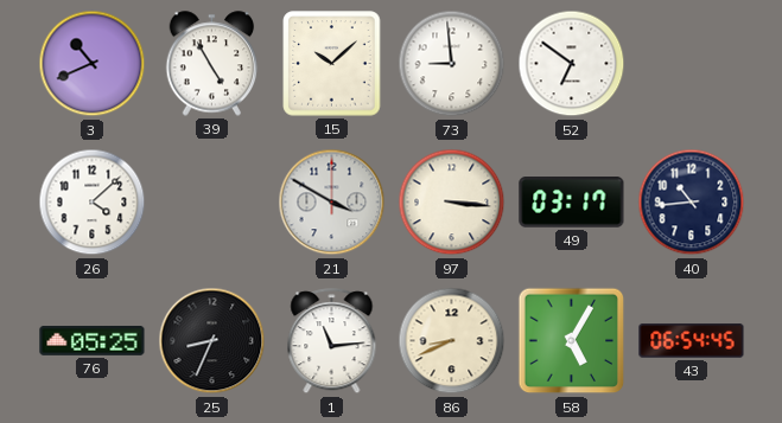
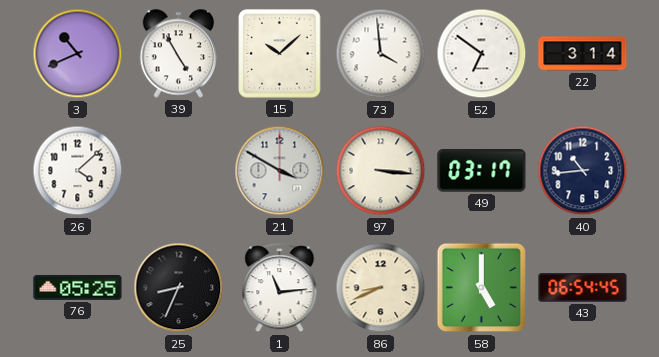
73: 8:59 -> 3:59
22: none -> 3:14
58: 5:05 -> 5:00
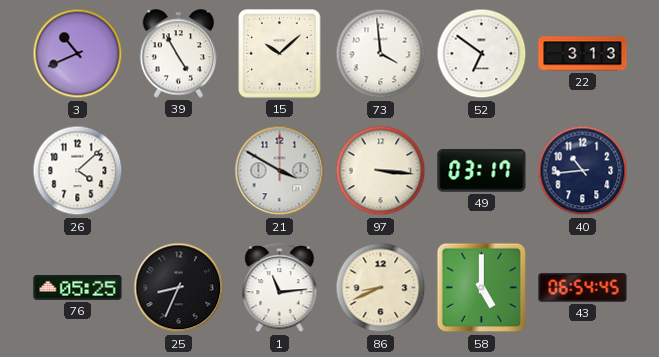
22: 3:14 -> 3:13
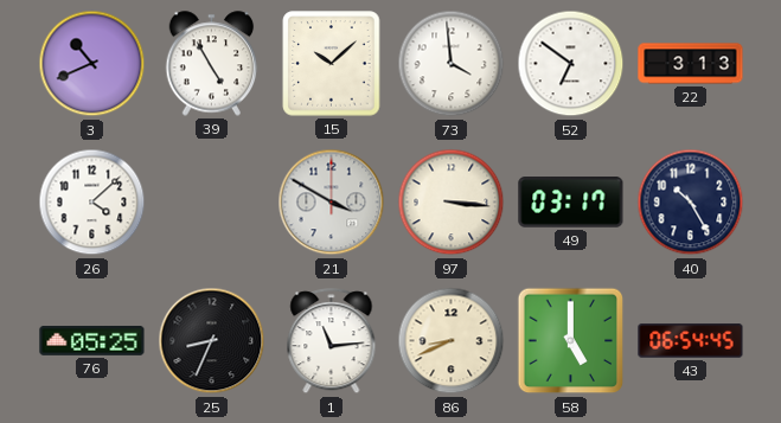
40: 10:44 -> 10:25
